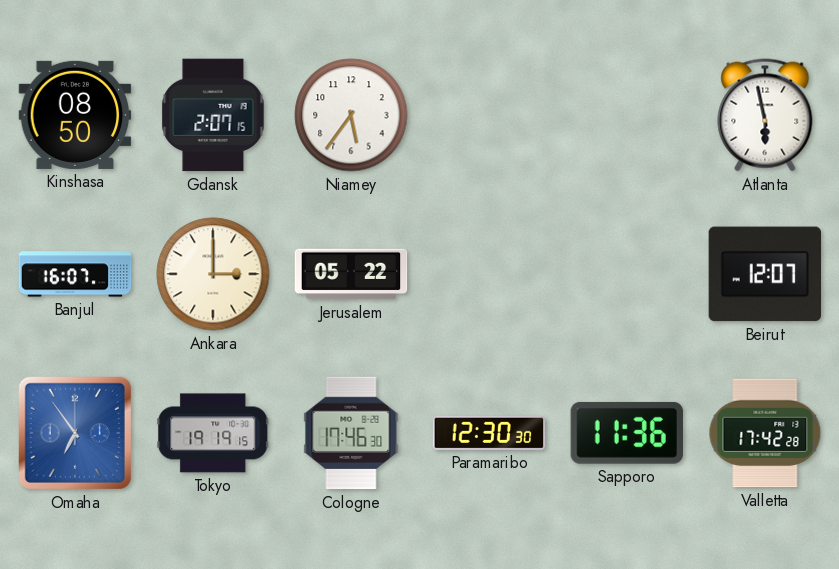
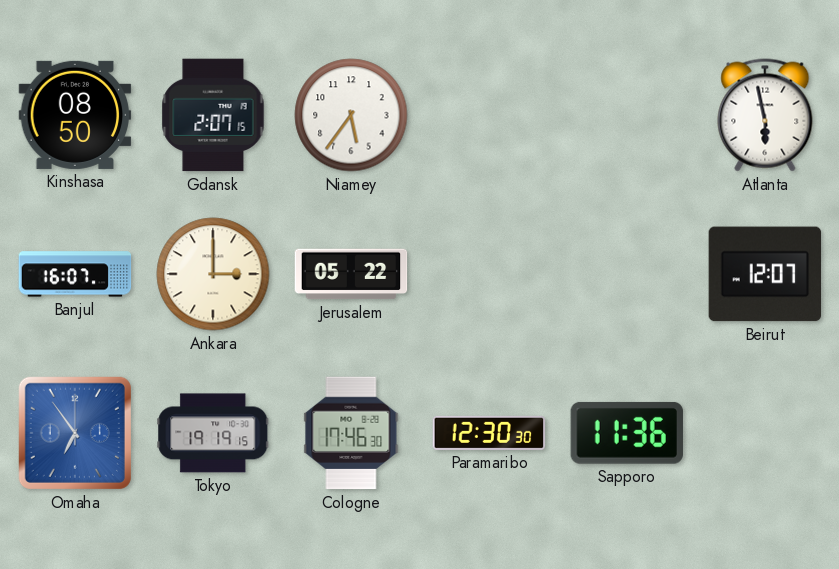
Valletta: 17:42 -> none
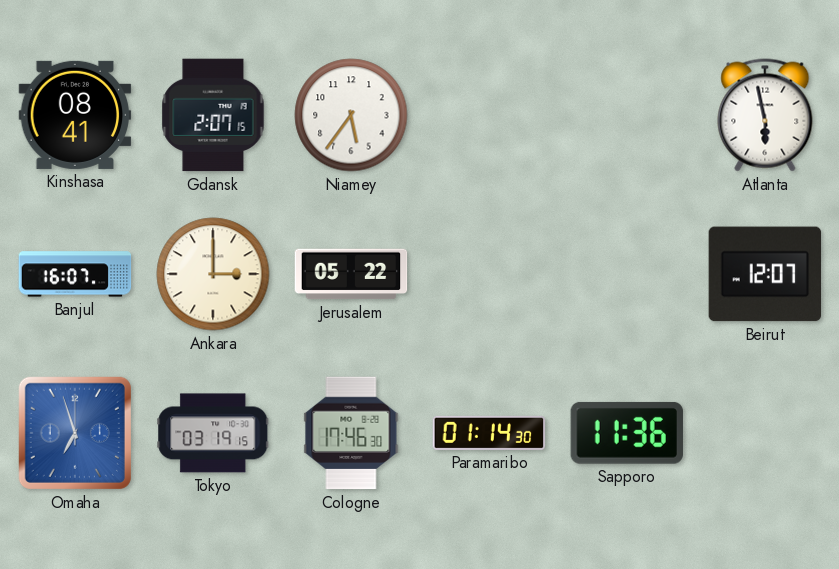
Kinshasa: 08:50 -> 08:41
Omaha: 6:54 -> 6:57
Tokyo: 19:19 -> 03:19
Paramaribo: 12:30 -> 01:14
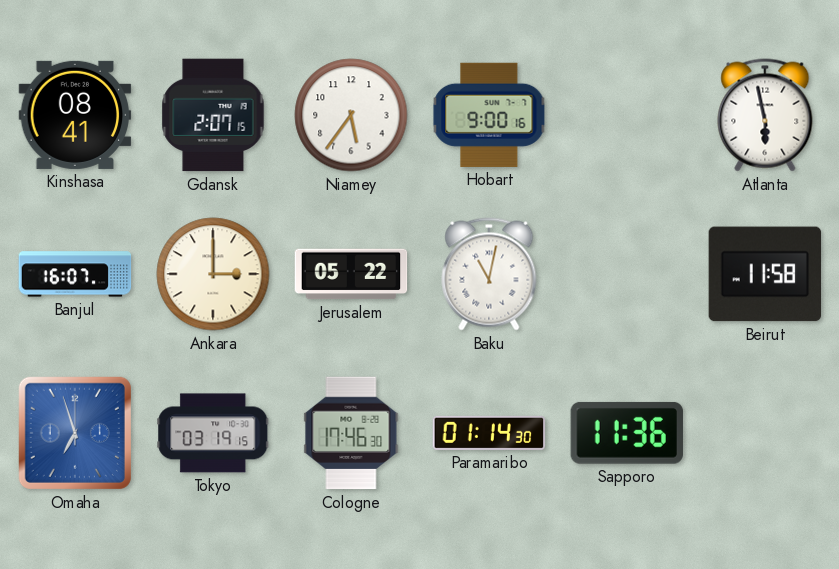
Hobart: none -> 9:00
Baku: none -> 11:02
Beirut: 12:07 -> 11:58
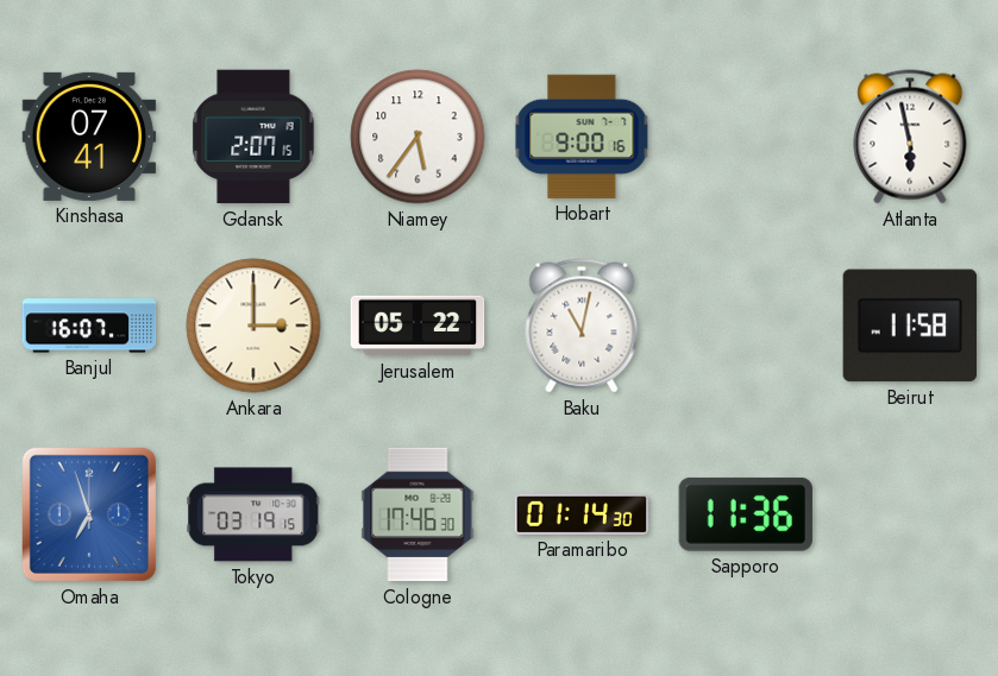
Kinshasa: 08:41 -> 07:41
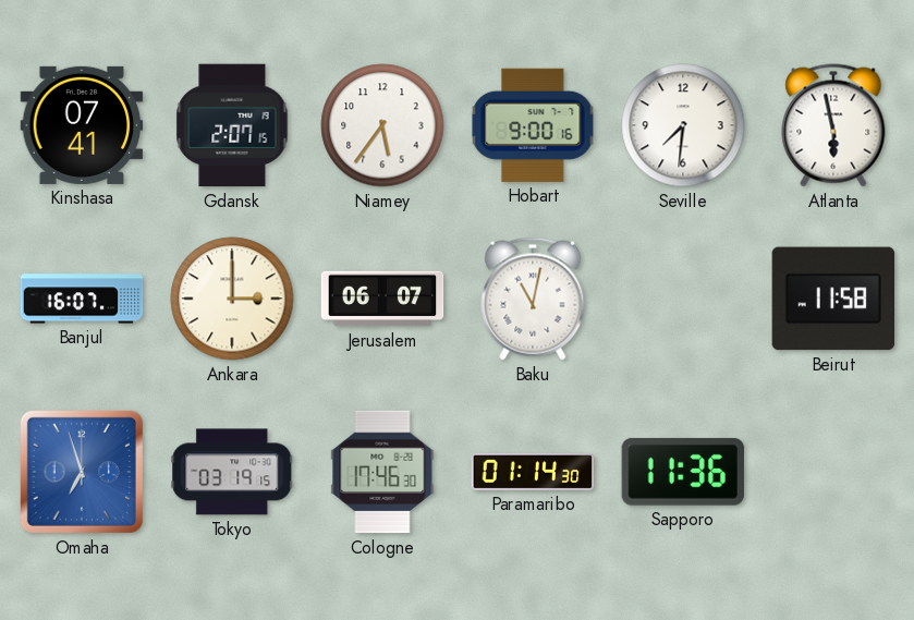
Seville: none -> 7:31
Jerusalem: 05:22 -> 06:07
